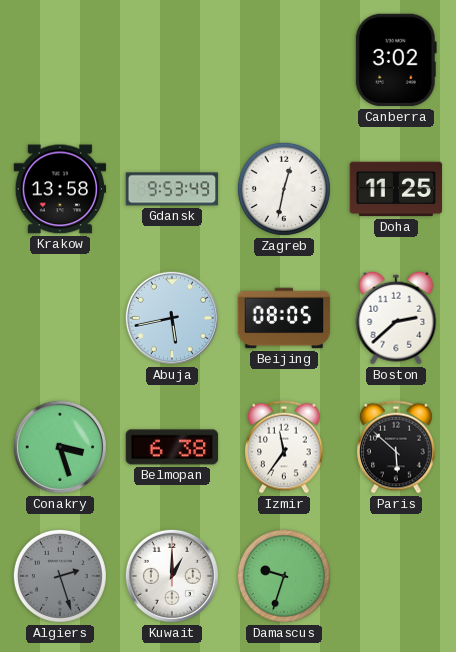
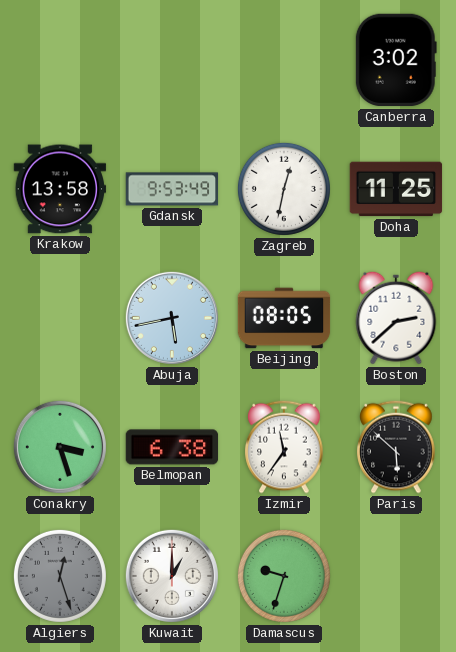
Algiers: 2:27 -> 12:27
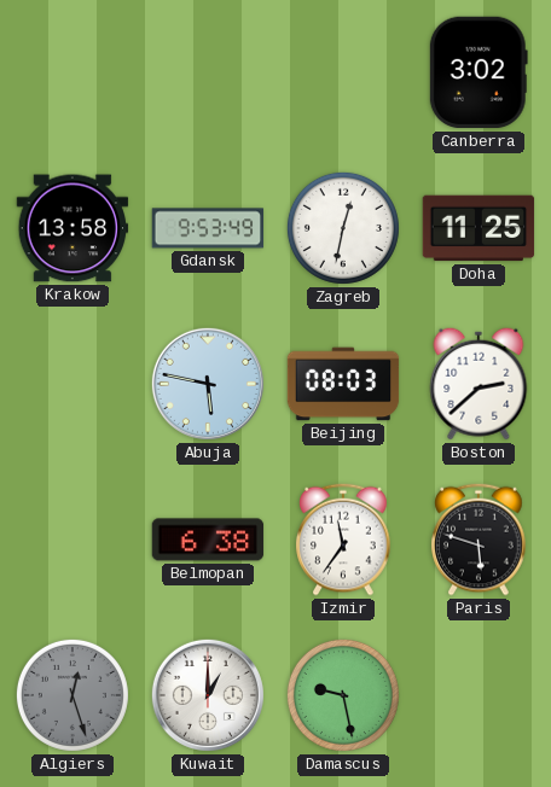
Abuja: 5:43 -> 5:47
Beijing: 08:05 -> 08:03
Conakry: 3:27 -> none
Paris: 5:52 -> 5:48
Damascus: 9:33 -> 9:28
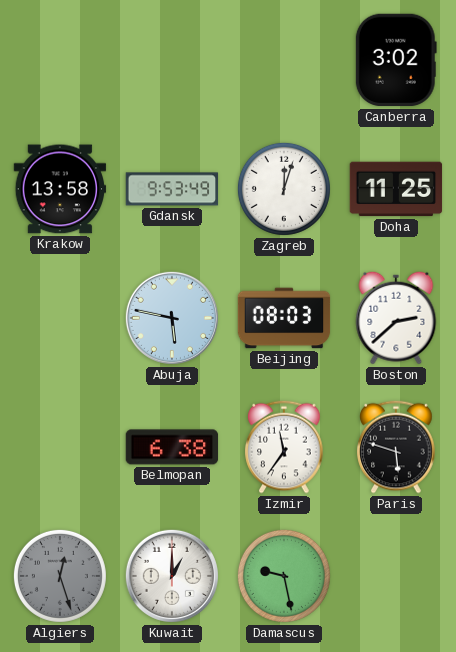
Zagreb: 12:32 -> 12:03
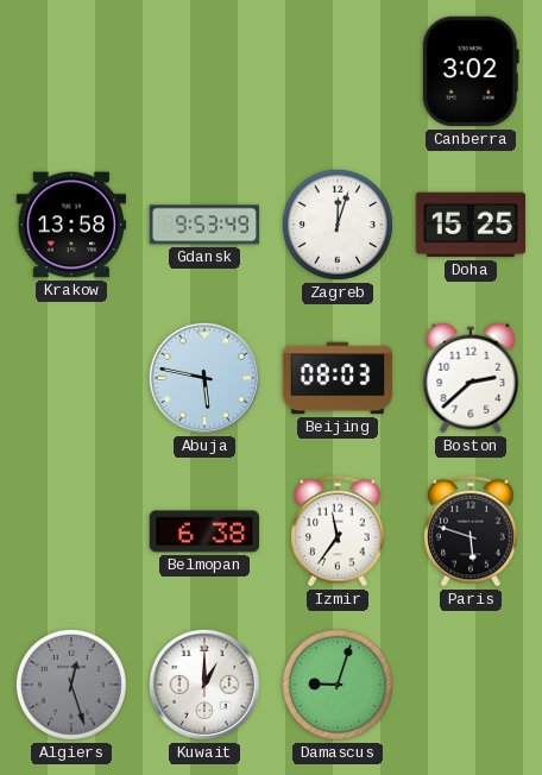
Doha: 11:25 -> 15:25
Damascus: 9:28 -> 9:03
